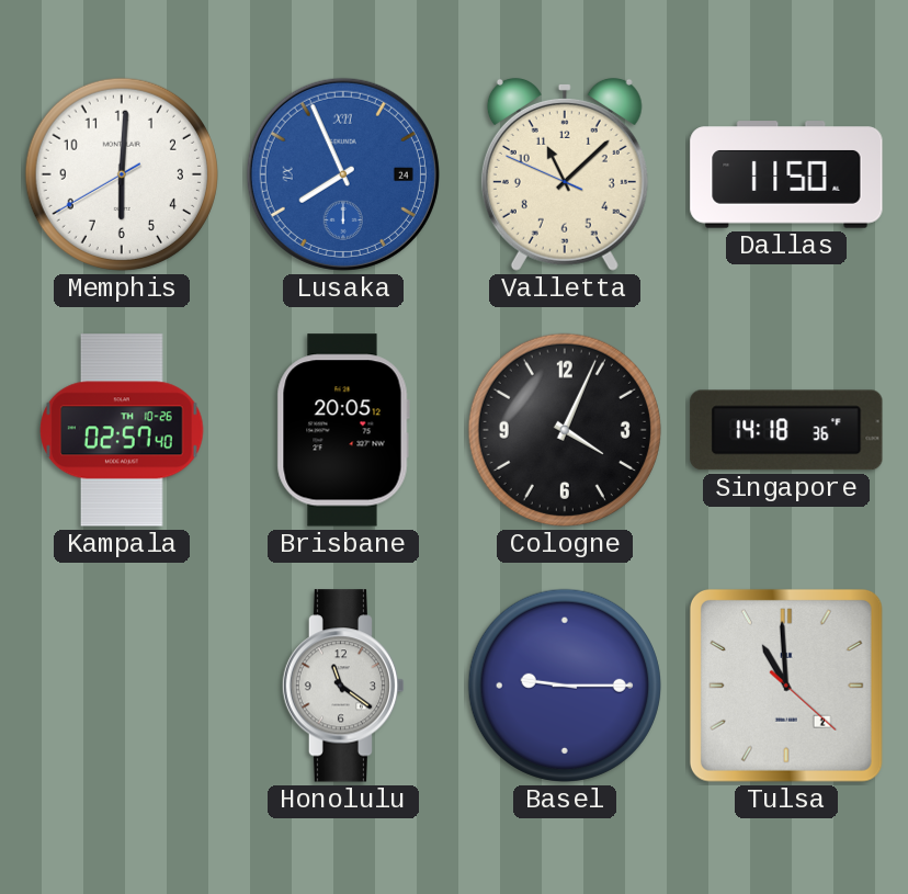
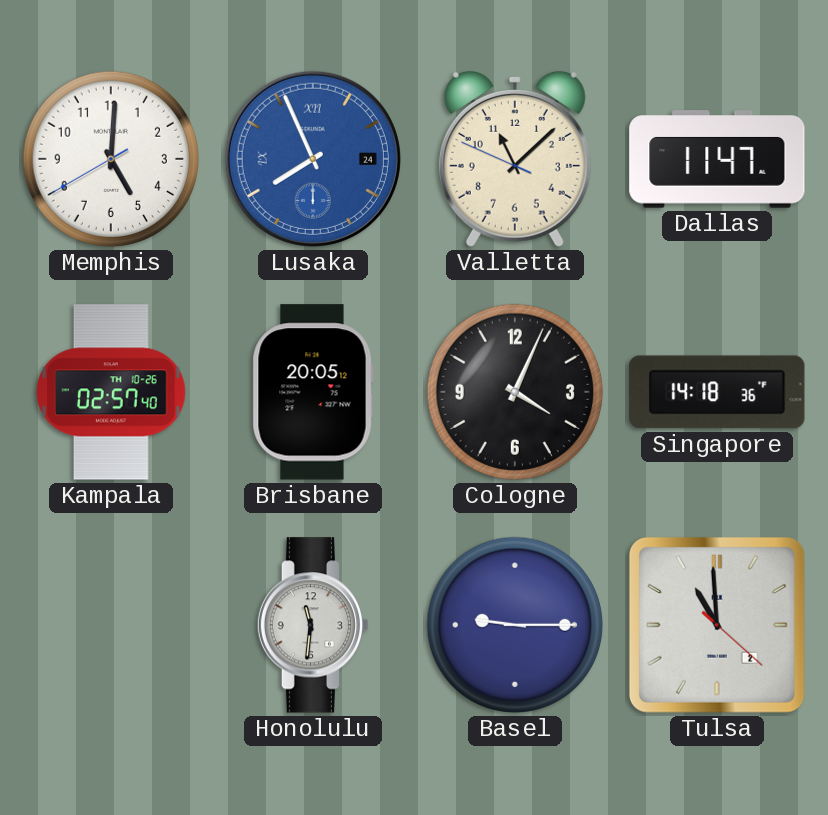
Memphis: 6:00 -> 5:00
Dallas: 11:50 -> 11:47
Honolulu: 11:21 -> 11:31
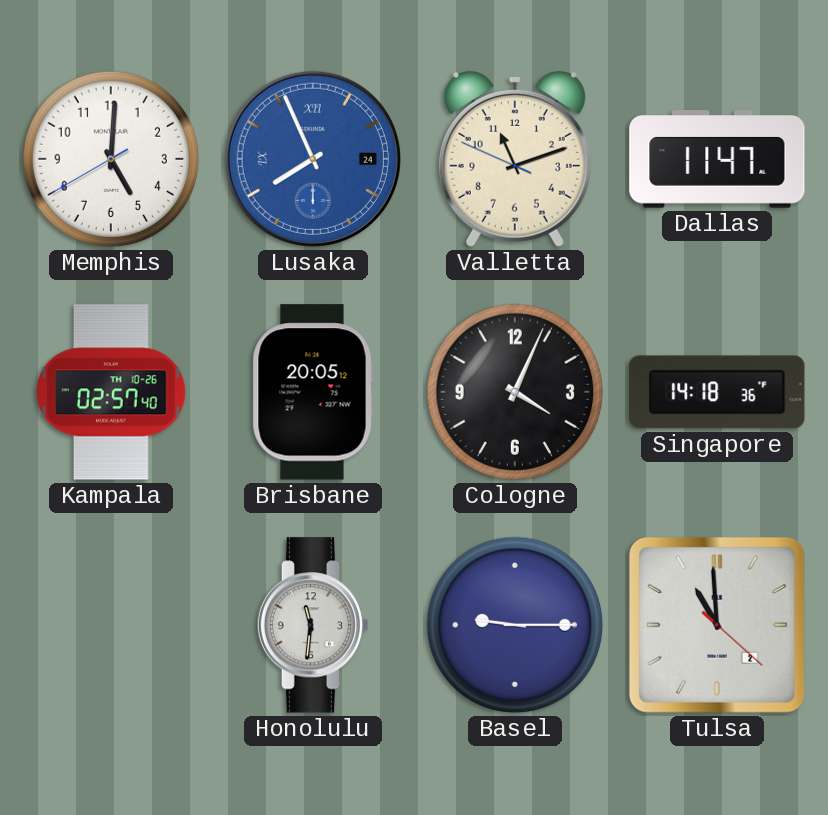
Valletta: 11:07 -> 11:11
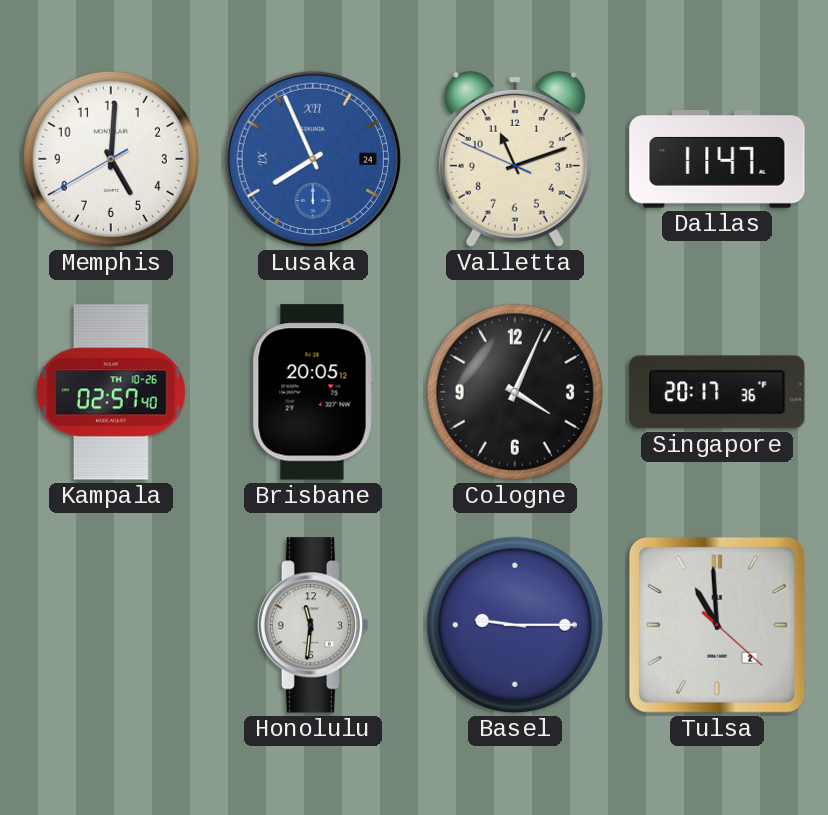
Singapore: 14:18 -> 20:17
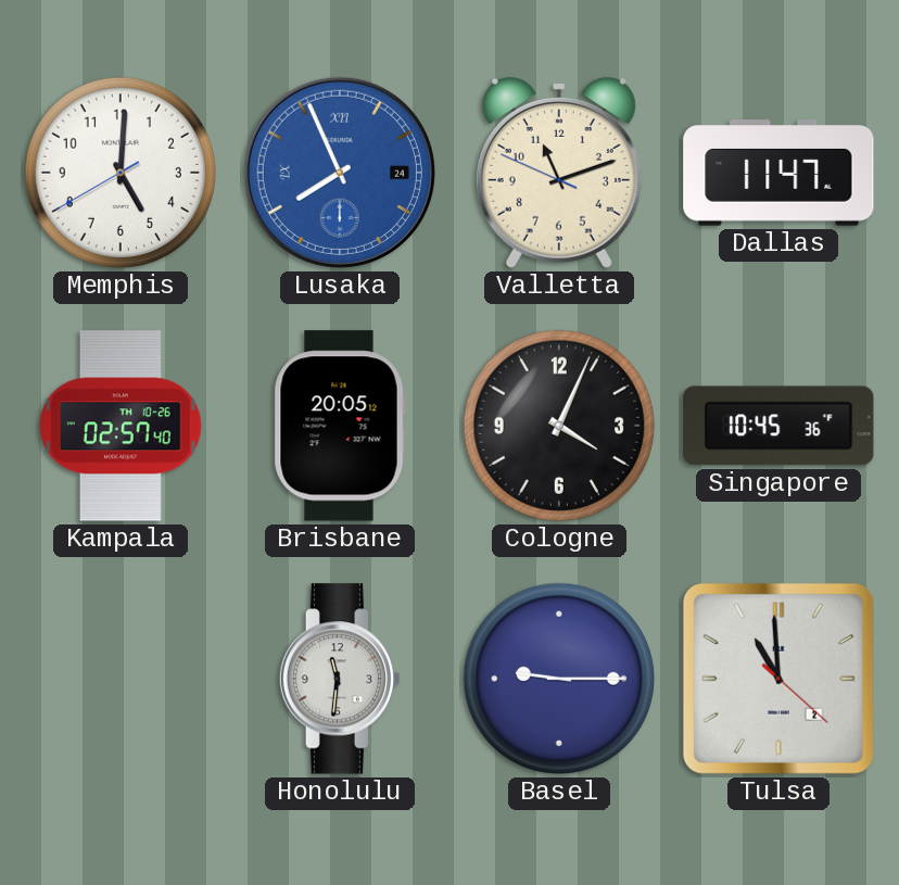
Singapore: 20:17 -> 10:45
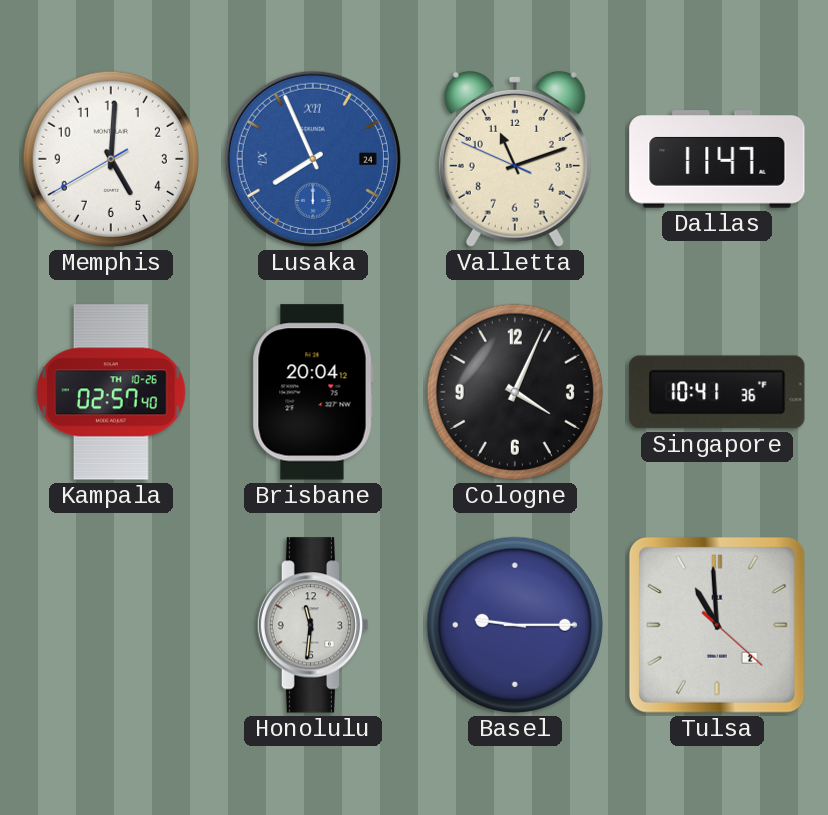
Brisbane: 20:05 -> 20:04
Singapore: 10:45 -> 10:41
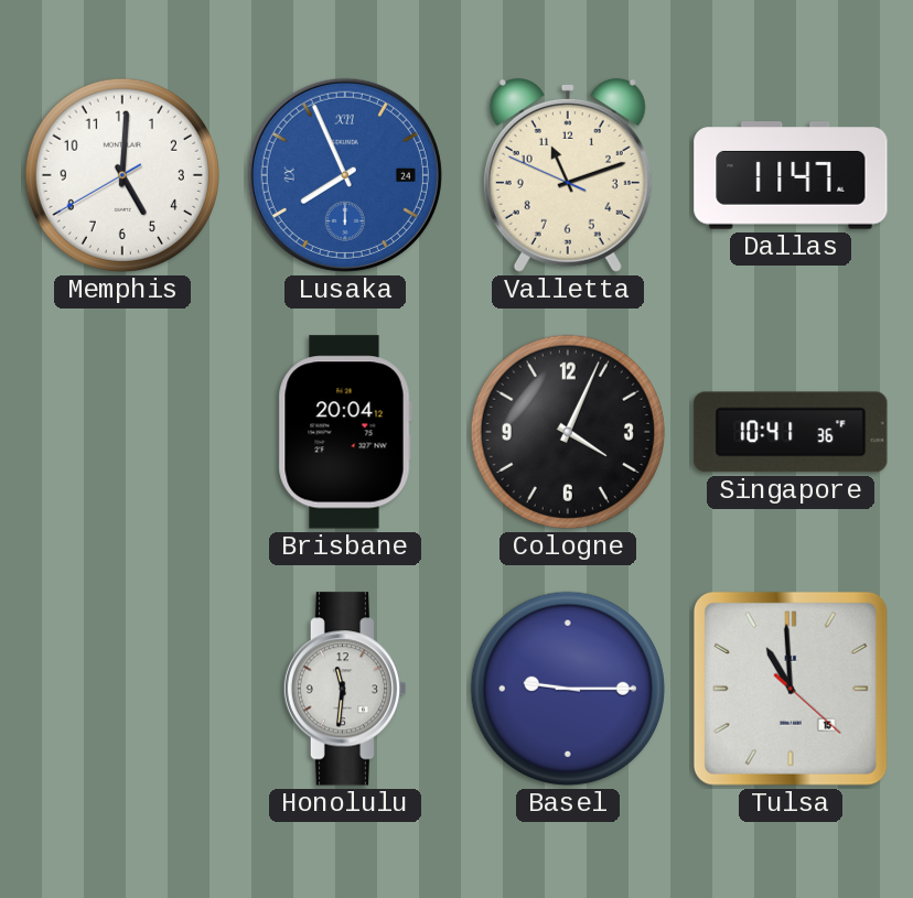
Kampala: 02:57 -> none
Tulsa date: 2 -> 15
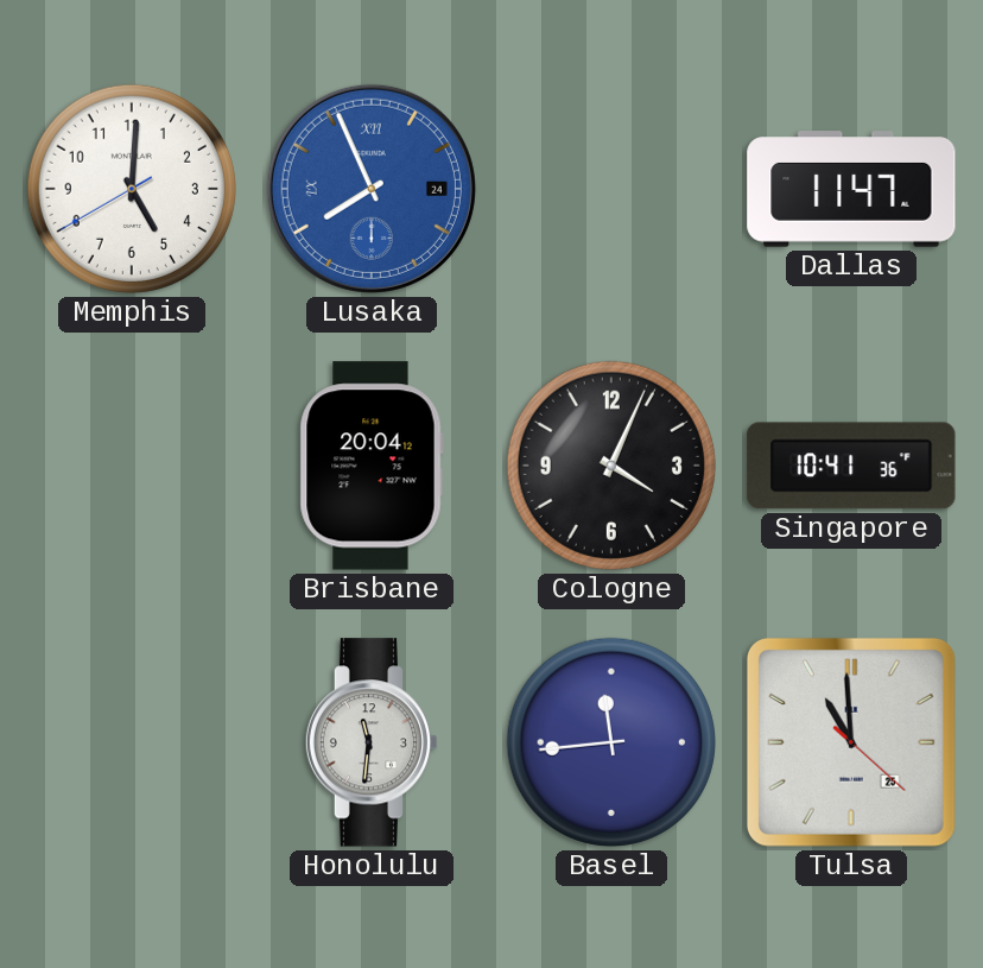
Valletta: 11:11 -> none
Basel: 9:15 -> 11:44
Tulsa date: 15 -> 25
